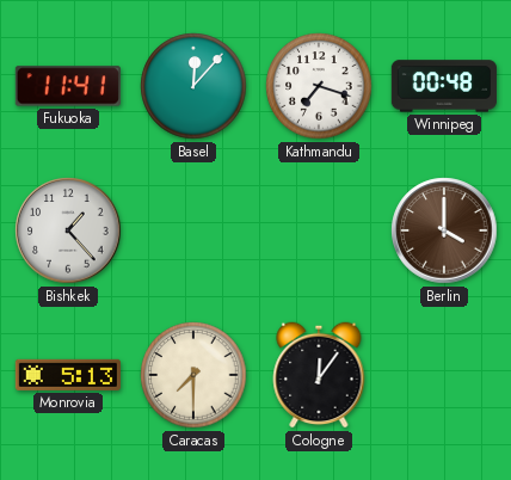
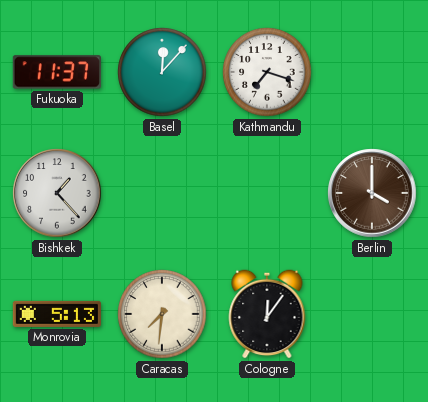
Fukuoka: 11:41 -> 11:37
Winnipeg: 00:48 -> none
Caracas: 7:30 -> 7:31
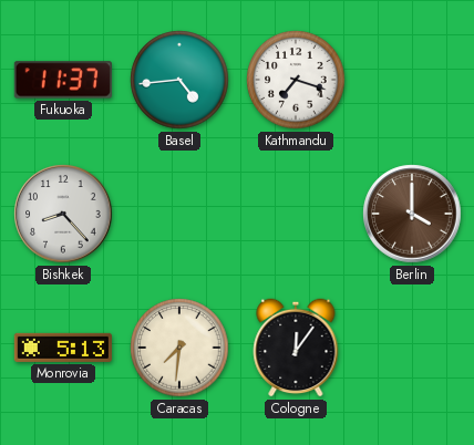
Basel: 12:07 -> 4:44
Bishkek: 1:23 -> 8:23
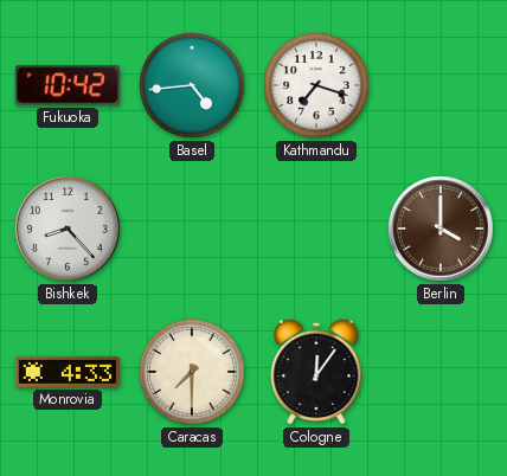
Fukuoka: 11:37 -> 10:42
Monrovia: 5:13 -> 4:33
Caracas: 7:31 -> 7:30
